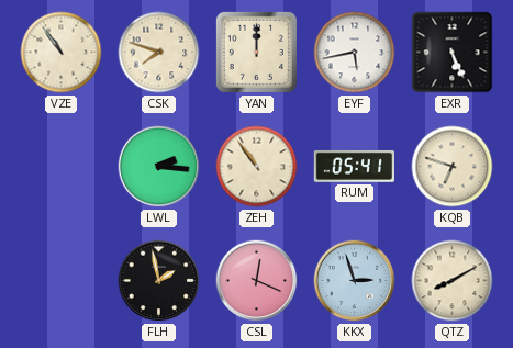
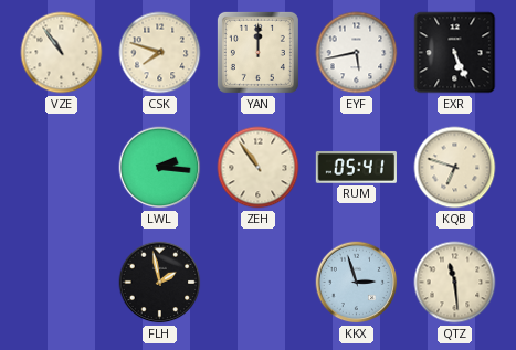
CSL: 12:19 -> none
QTZ: 8:10 -> 11:29
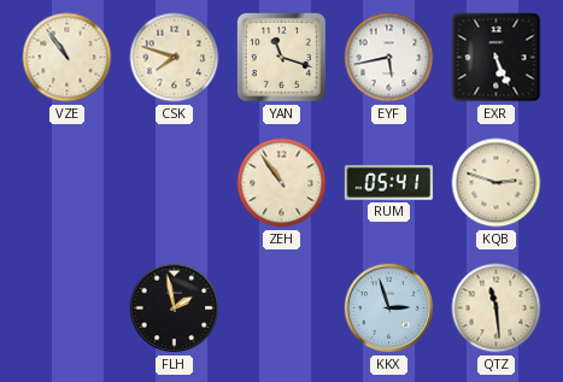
YAN: 12:00 -> 11:18
LWL: 2:16 -> none
KQB: 6:48 -> 2:48
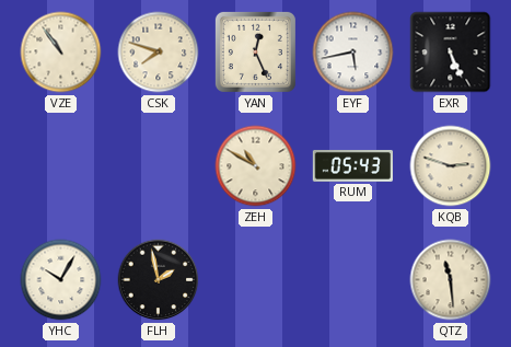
YAN: 11:18 -> 12:26
ZEH: 10:54 -> 10:50
RUM: 05:41 -> 05:43
YHC: none -> 10:05
KKX: 2:57 -> none
